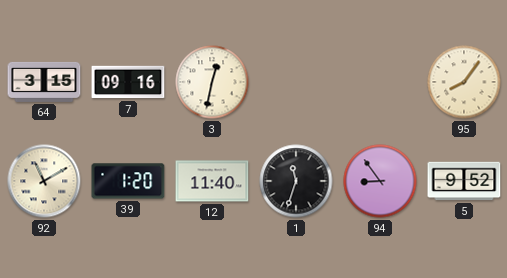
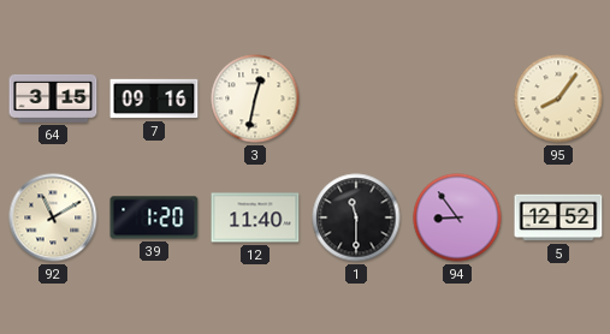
1: 11:33 -> 11:30
5: 9:52 -> 12:52
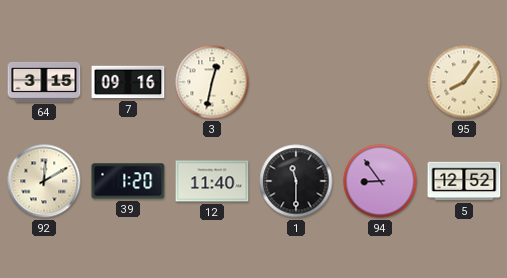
92: 11:10 -> 12:10
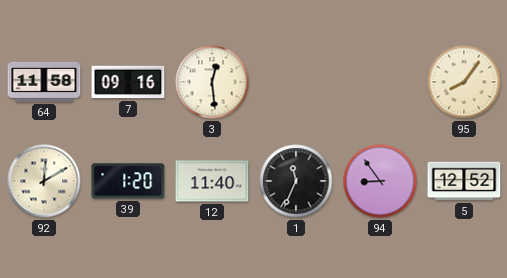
64: 3:15 -> 11:58
3: 12:32 -> 12:29
1: 11:30 -> 11:34
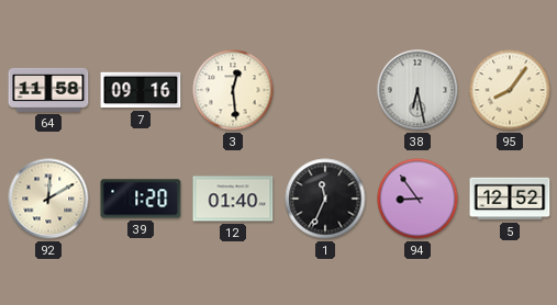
38: none -> 6:28
12: 11:40 -> 01:40
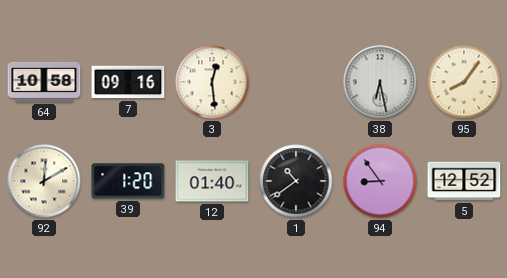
64: 11:58 -> 10:58
1: 11:34 -> 10:39
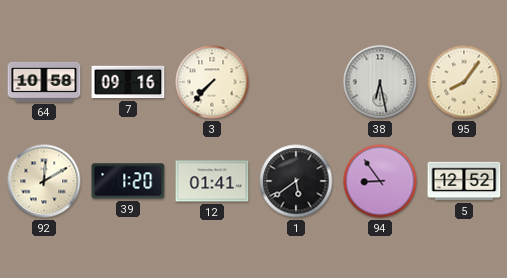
3: 12:29 -> 7:37
12: 01:40 -> 01:41
1: 10:39 -> 5:39
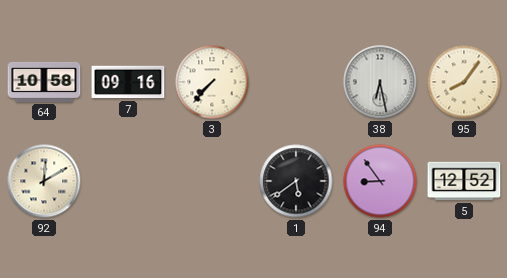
39: 1:20 -> none
12: 01:41 -> none
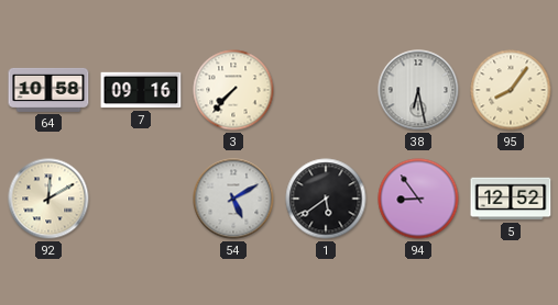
54: none -> 5:10
